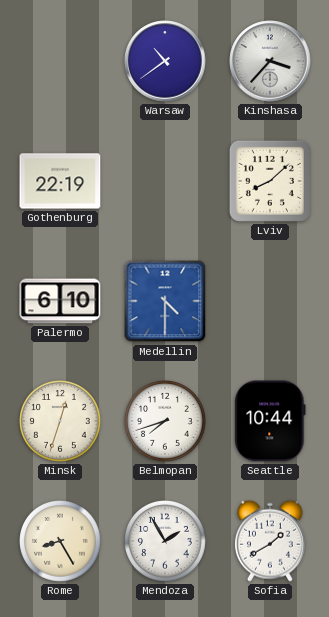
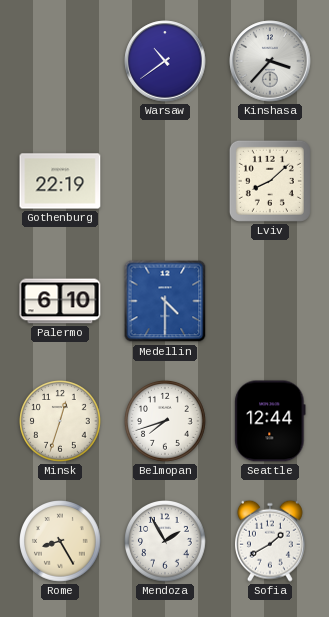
Seattle: 10:44 -> 12:44
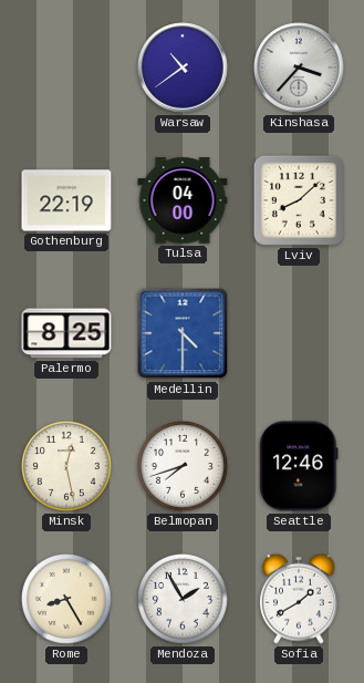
Tulsa: none -> 04:00
Palermo: 6:10 -> 8:25
Minsk: 12:33 -> 12:28
Seattle: 12:44 -> 12:46
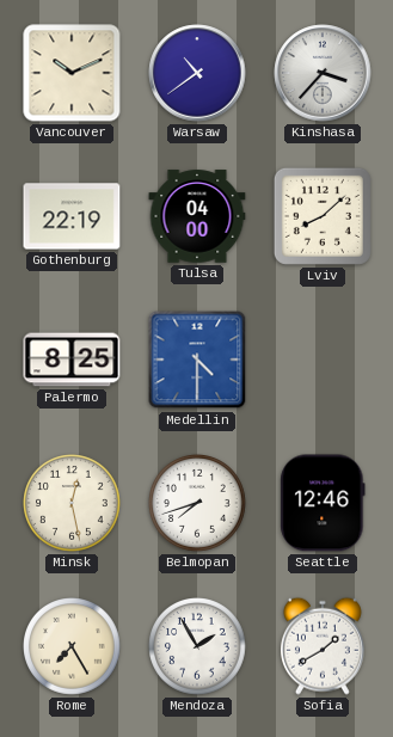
Vancouver: none -> 10:11
Rome: 8:25 -> 7:25
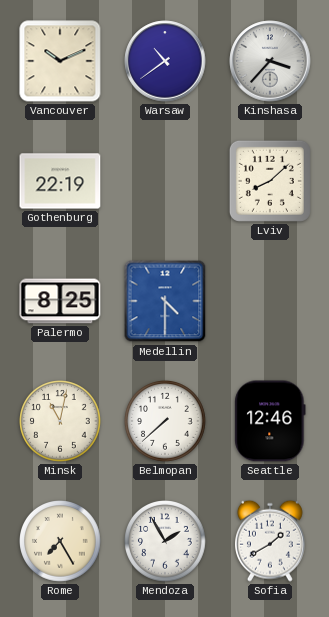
Tulsa: 04:00 -> none
Minsk: 12:28 -> 11:02
Belmopan: 7:42 -> 7:38
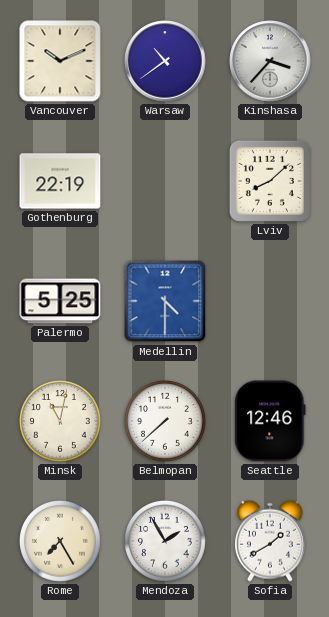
Palermo: 8:25 -> 5:25
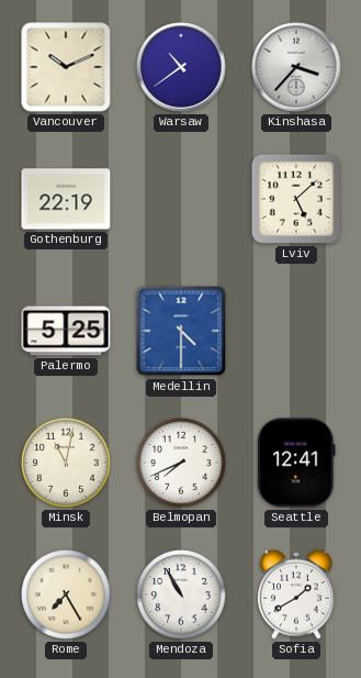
Lviv: 8:08 -> 5:08
Belmopan: 7:38 -> 7:41
Seattle: 12:46 -> 12:41
Mendoza: 1:55 -> 10:55
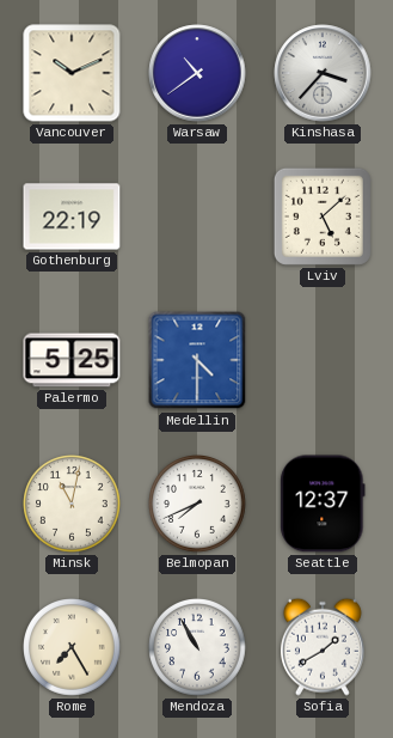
Seattle: 12:41 -> 12:37
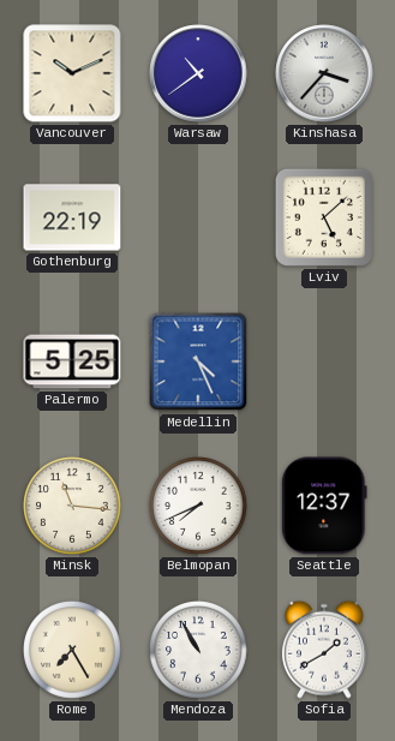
Medellin: 4:30 -> 4:26
Minsk: 11:02 -> 11:16
